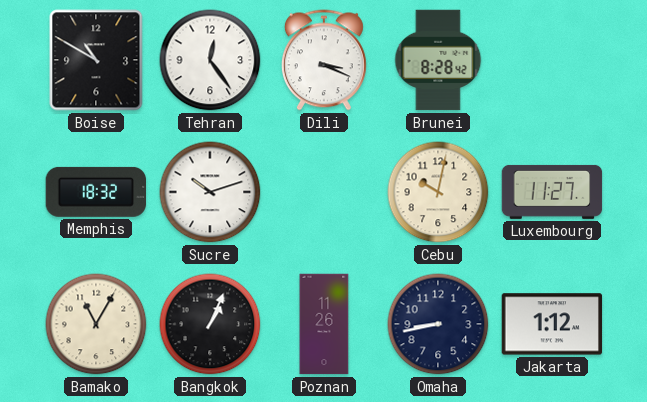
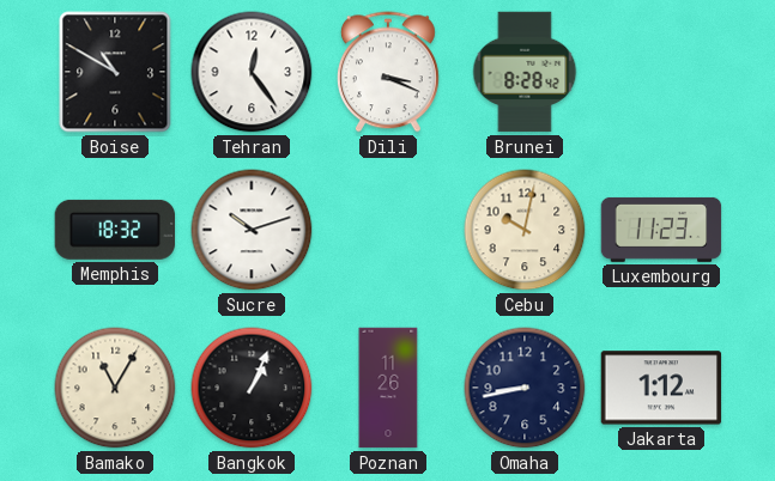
Luxembourg: 11:27 -> 11:23
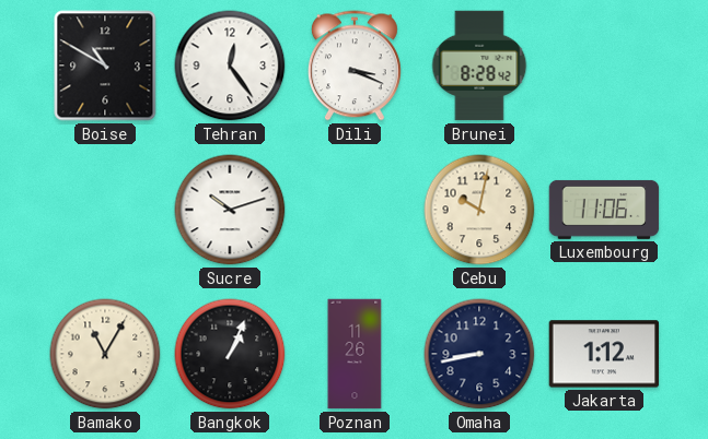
Memphis: 18:32 -> none
Luxembourg: 11:23 -> 11:06
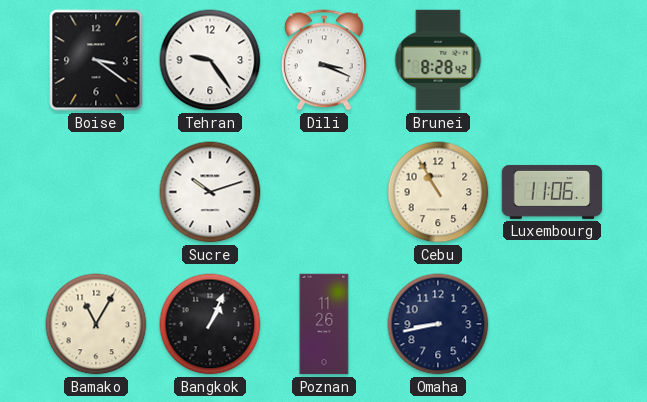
Boise: 10:50 -> 3:21
Tehran: 12:24 -> 9:24
Cebu: 10:02 -> 10:55
Jakarta: 1:12 -> none
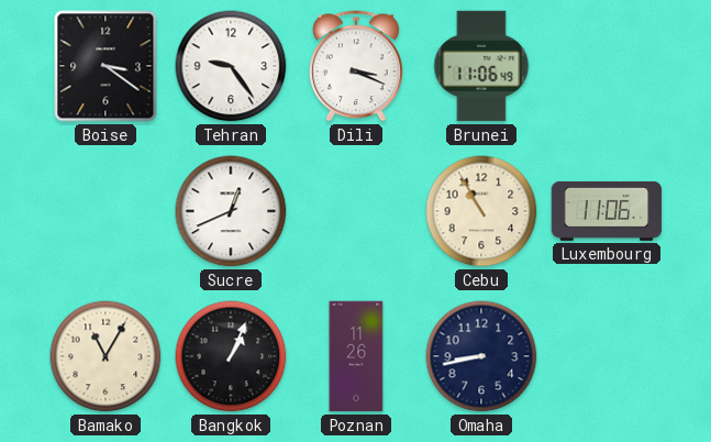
Brunei: 8:28 -> 11:06
Sucre: 10:12 -> 12:41
